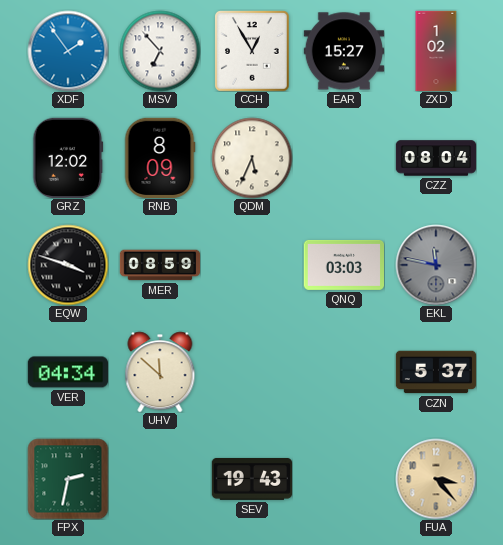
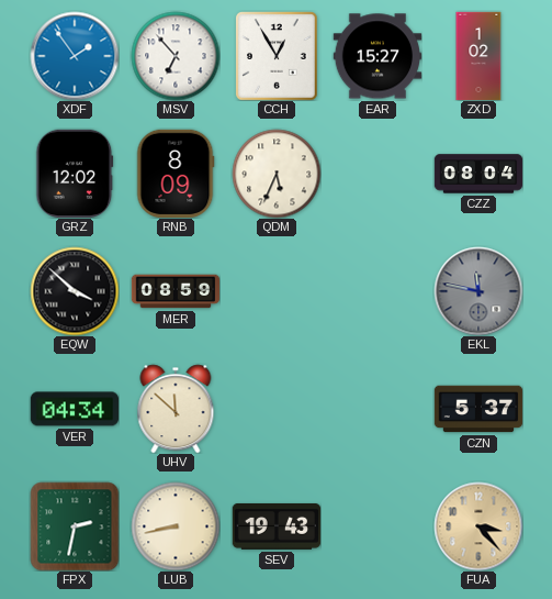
EQW: 3:48 -> 3:52
QNQ: 03:03 -> none
LUB: none -> 8:43
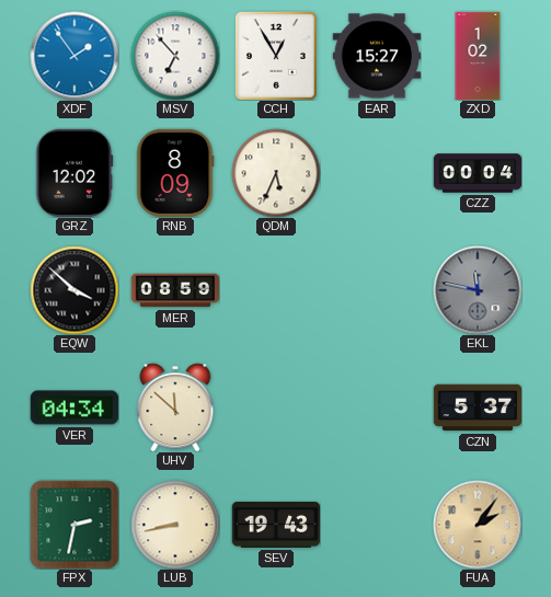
CZZ: 08:04 -> 00:04
FUA: 3:23 -> 2:06
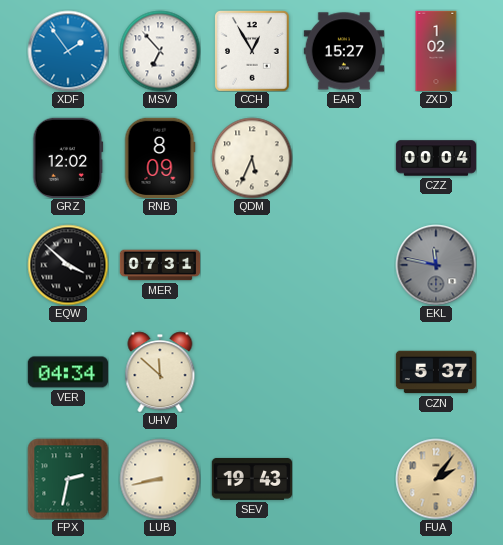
MER: 08:59 -> 07:31
